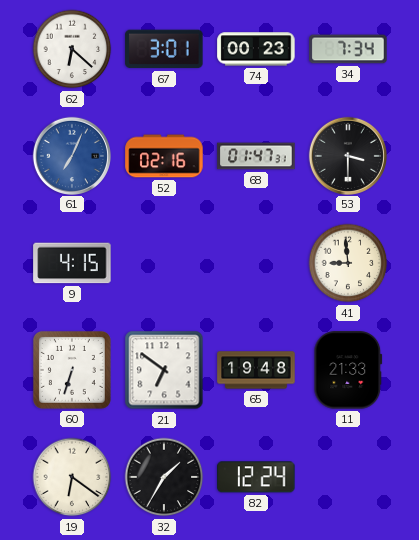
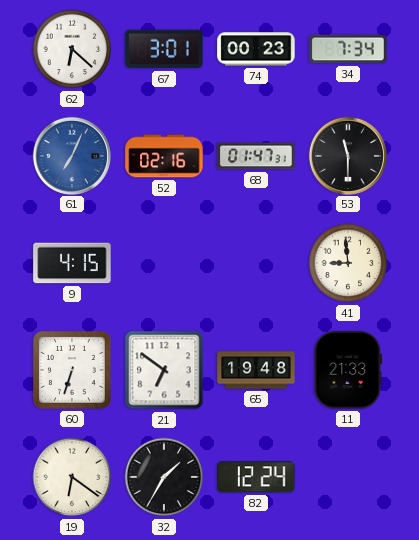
53: 3:30 -> 11:30
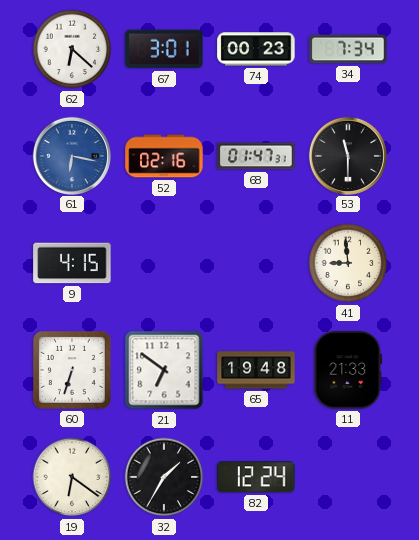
61: 7:04 -> 6:17
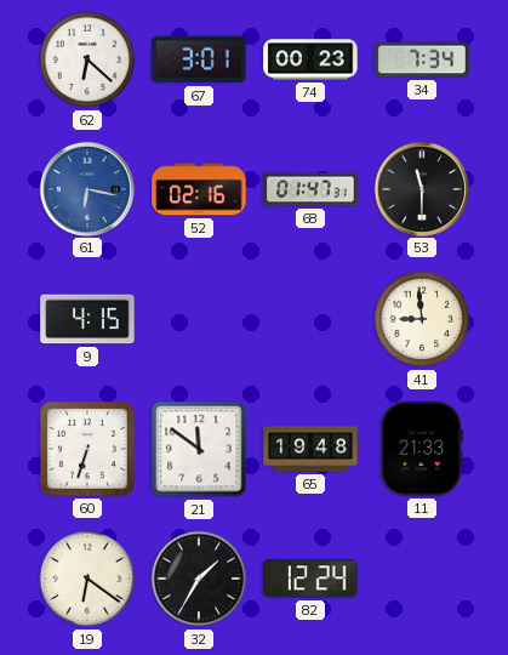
21: 6:51 -> 11:51
